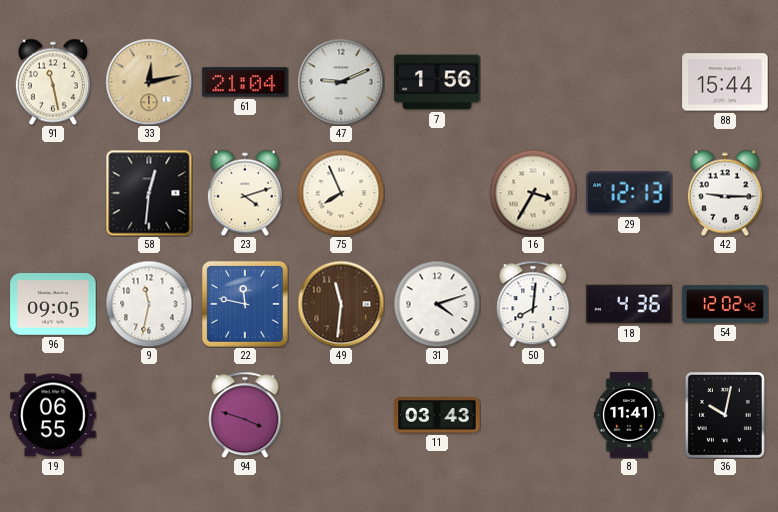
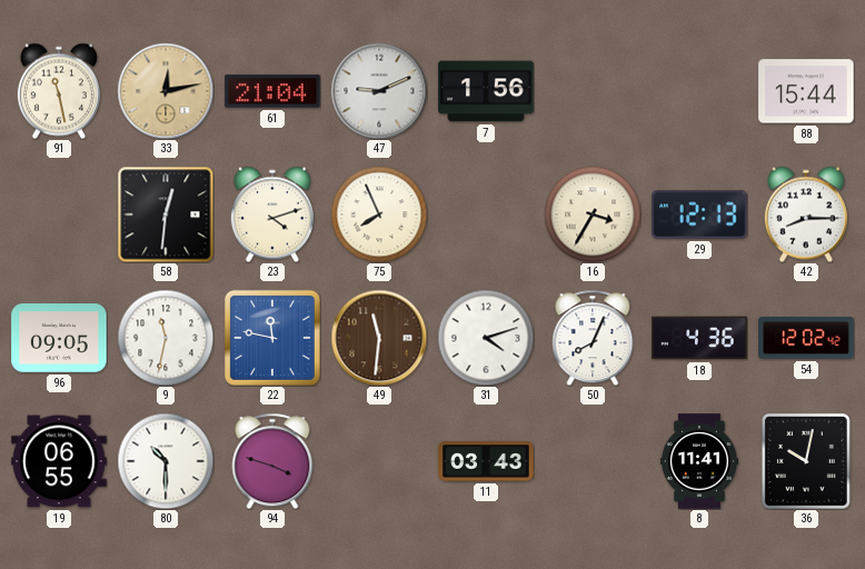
42: 9:15 -> 8:15
50: 8:01 -> 8:04
80: none -> 10:30
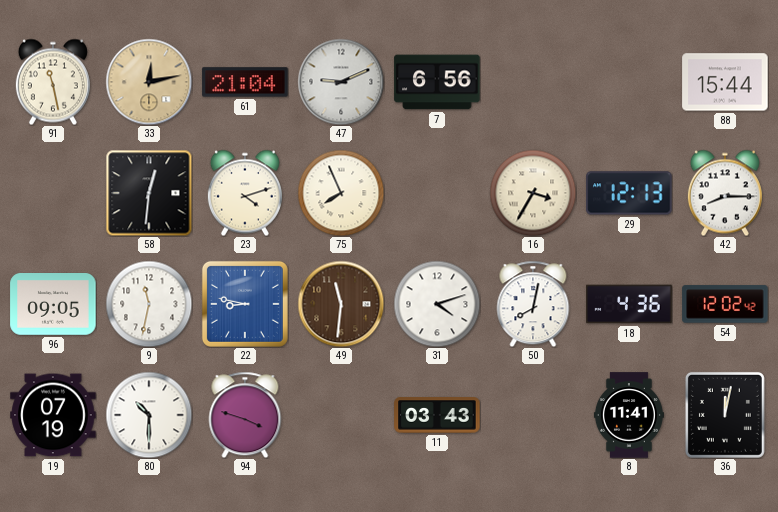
7: 1:56 -> 6:56
22: 11:47 -> 8:47
50: 8:04 -> 8:02
19: 06:55 -> 07:19
36: 10:02 -> 12:02
